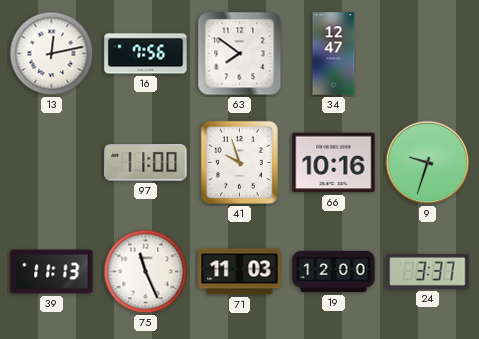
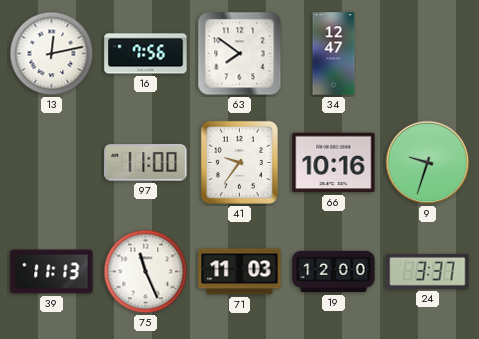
41: 9:57 -> 9:36
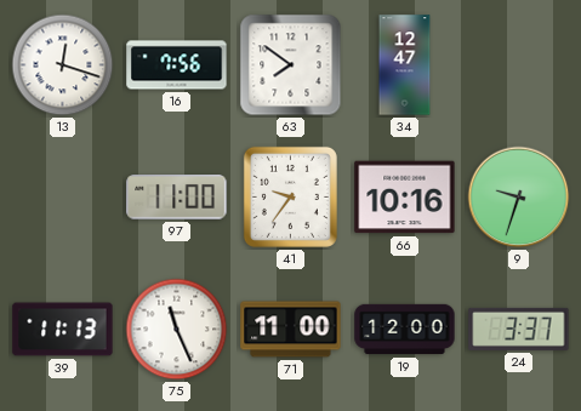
13: 12:13 -> 12:18
71: 11:03 -> 11:00
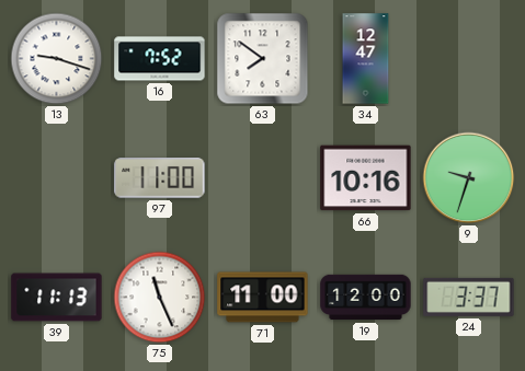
13: 12:18 -> 9:18
16: 7:56 -> 7:52
41: 9:36 -> none
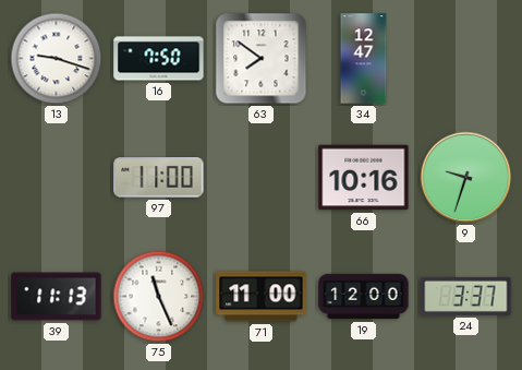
16: 7:52 -> 7:50
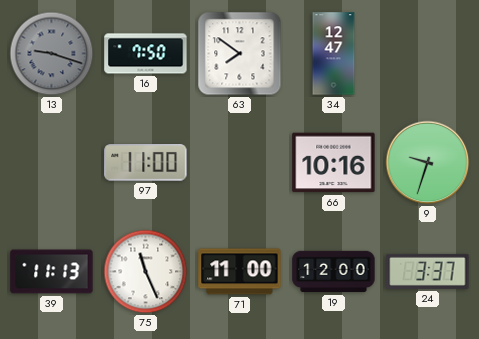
13 dial: white -> grey
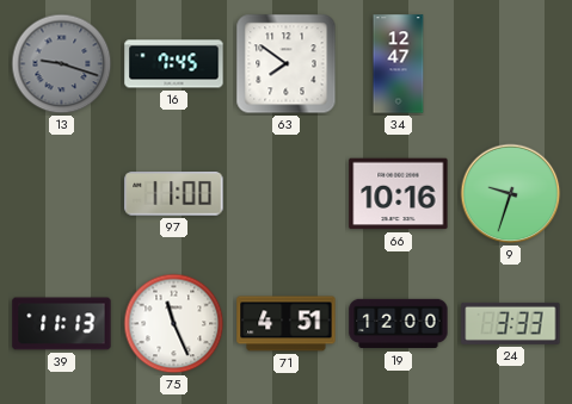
16: 7:50 -> 7:45
71: 11:00 -> 4:51
24: 3:37 -> 3:33
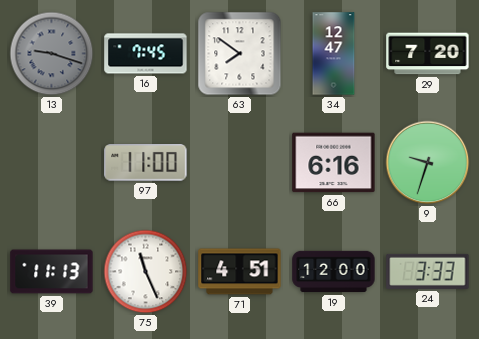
29: none -> 7:20
66: 10:16 -> 6:16
